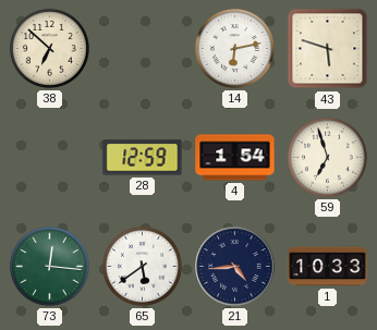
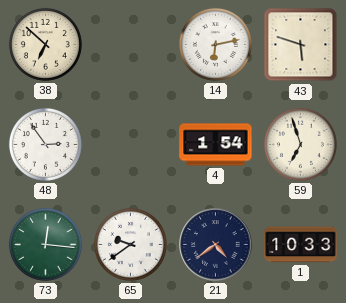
48: none -> 2:54
28: 12:59 -> none
65: 5:39 -> 9:39
21: 4:44 -> 4:39
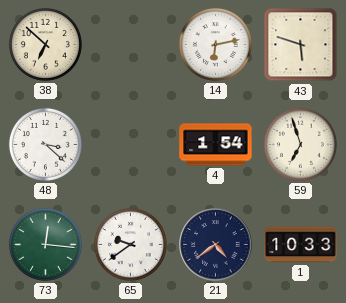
48: 2:54 -> 3:22
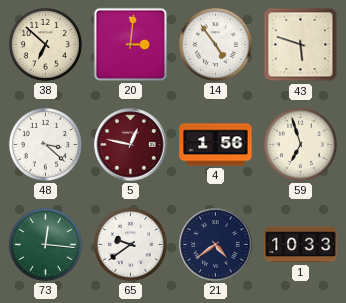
20: none -> 3:01
14: 6:13 -> 4:54
5: none -> 12:47
4: 1:54 -> 1:56
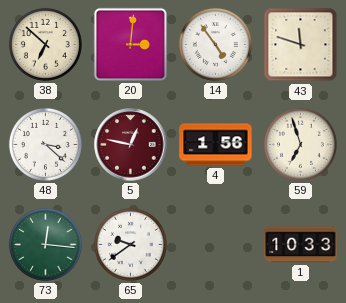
43: 5:48 -> 11:48
21: 4:39 -> none
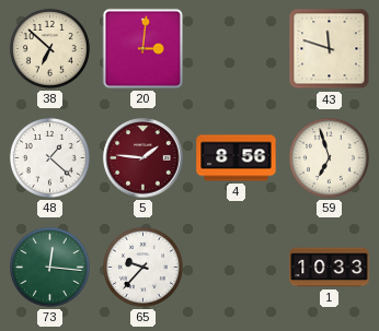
14: 4:54 -> none
48: 3:22 -> 1:22
5: 12:47 -> 1:46
4: 1:56 -> 8:56
65: 9:39 -> 9:37
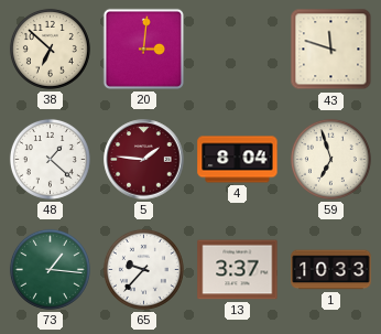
4: 8:56 -> 8:04
73: 12:16 -> 1:16
13: none -> 3:37
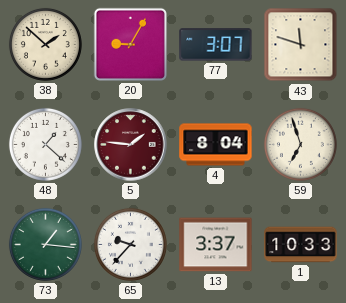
38: 6:52 -> 1:52
20: 3:01 -> 9:05
77: none -> 3:07
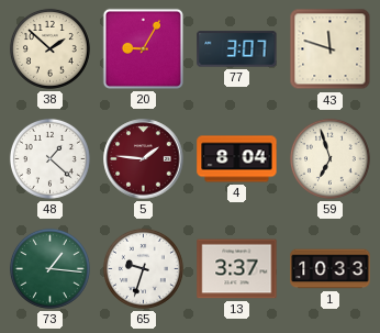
65: 9:37 -> 9:33
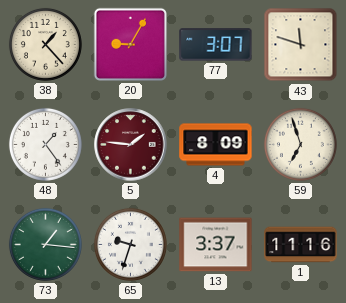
38: 1:52 -> 1:23
48: 1:22 -> 1:24
4: 8:04 -> 8:09
1: 10:33 -> 11:16
